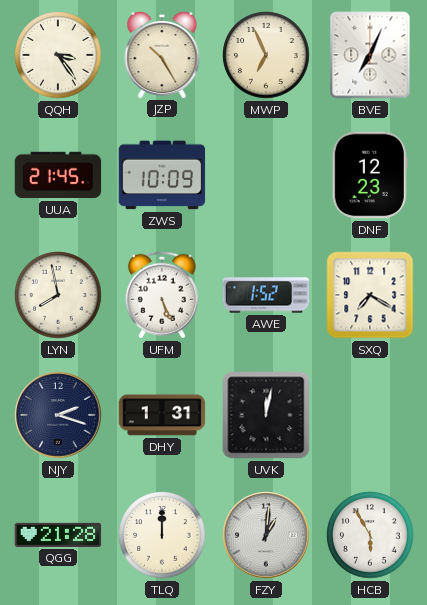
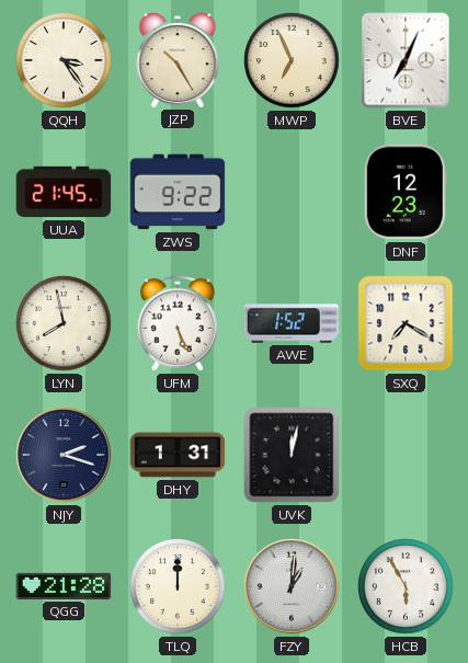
ZWS: 10:09 -> 9:22
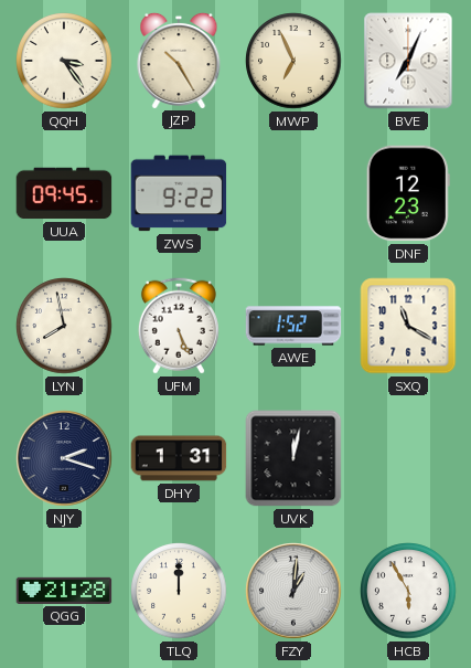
UUA: 21:45 -> 09:45
SXQ: 7:20 -> 11:20
